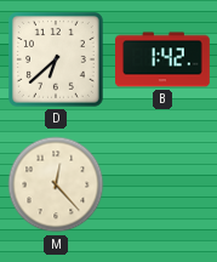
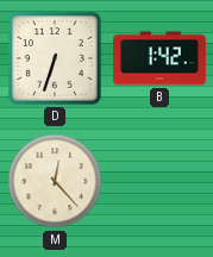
D: 6:38 -> 6:33
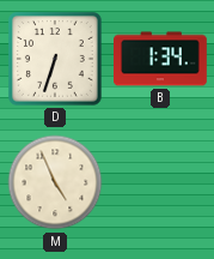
B: 1:42 -> 1:34
M: 12:23 -> 4:56
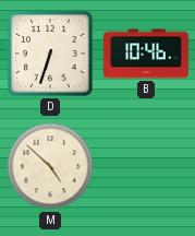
B: 1:34 -> 10:46
M: 4:56 -> 4:52
